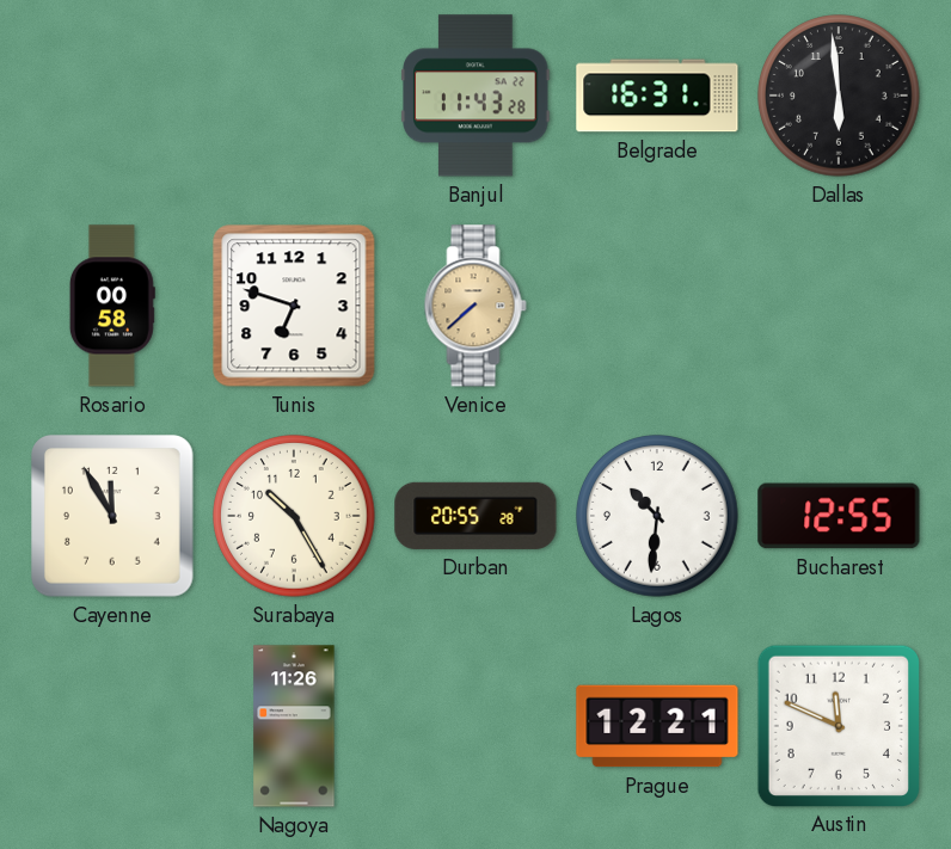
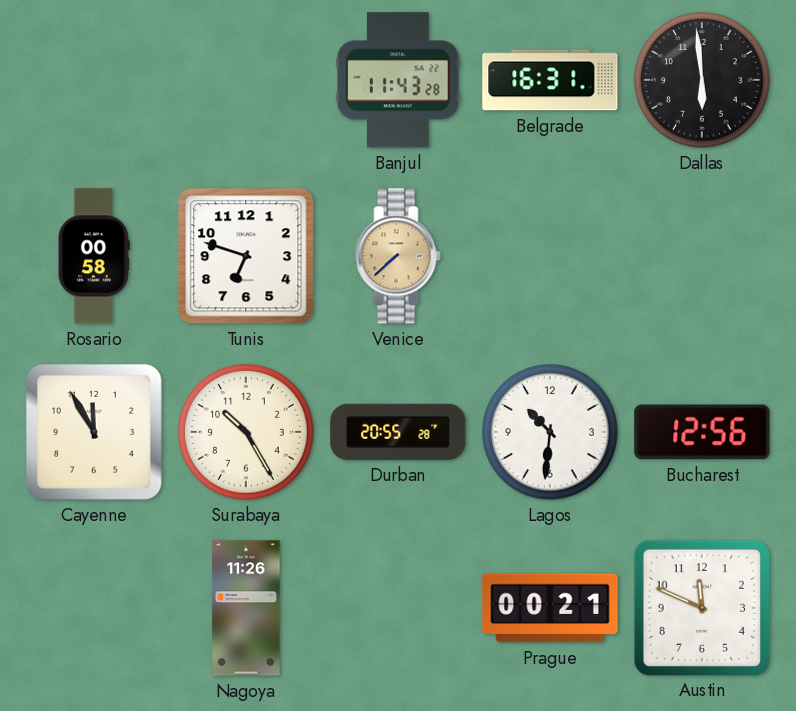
Bucharest: 12:55 -> 12:56
Prague: 12:21 -> 00:21
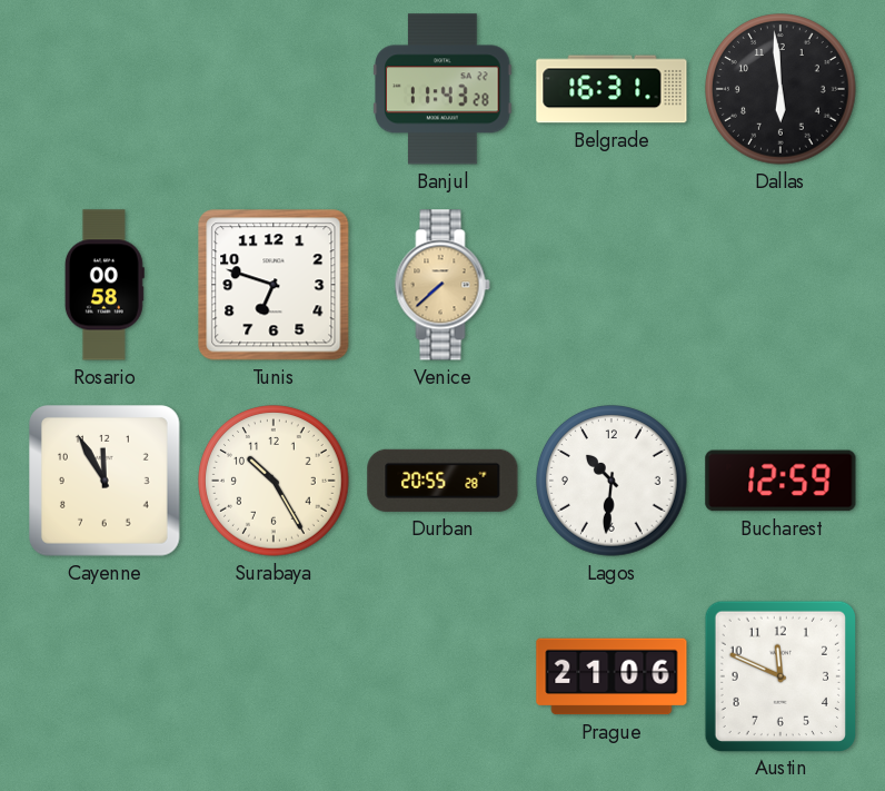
Bucharest: 12:56 -> 12:59
Nagoya: 11:26 -> none
Prague: 00:21 -> 21:06
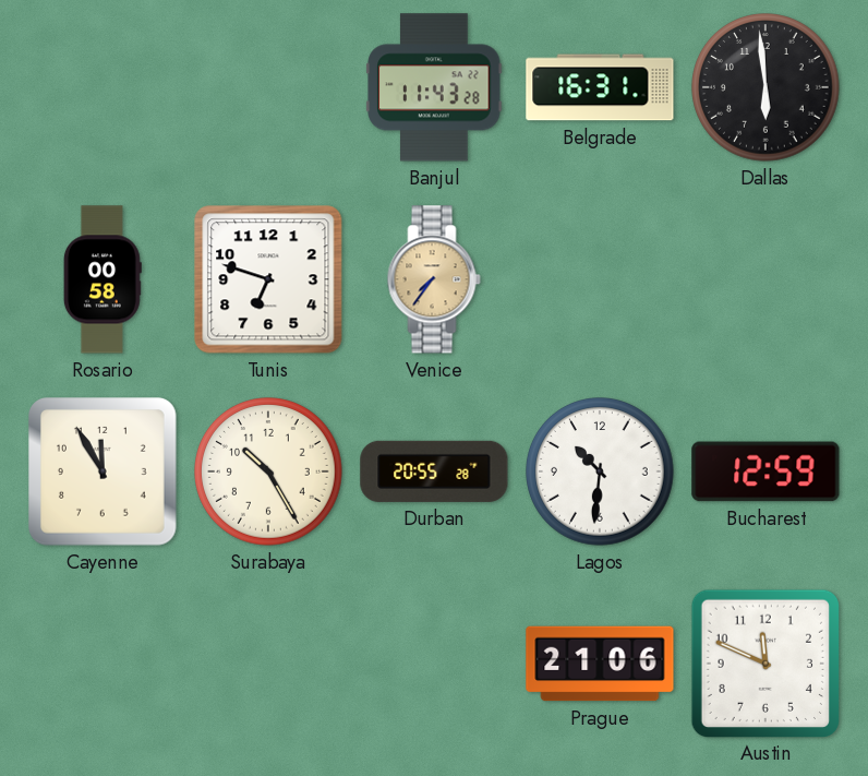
Venice: 7:38 -> 7:36
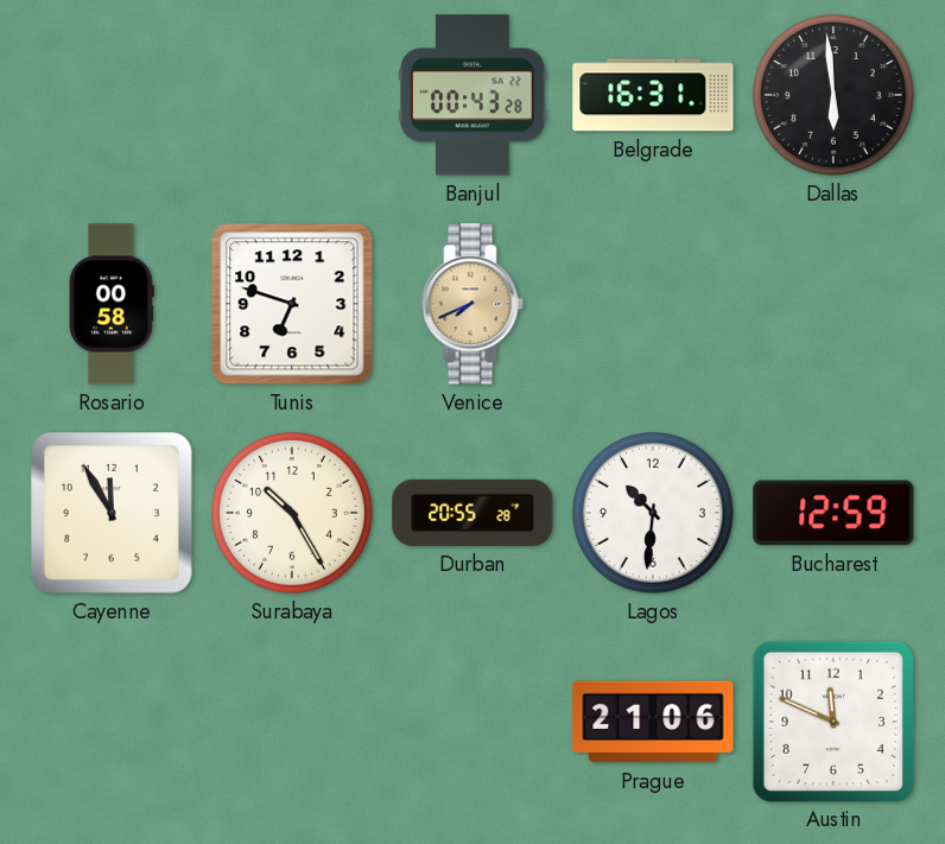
Banjul: 11:43 -> 00:43
Venice: 7:36 -> 7:41
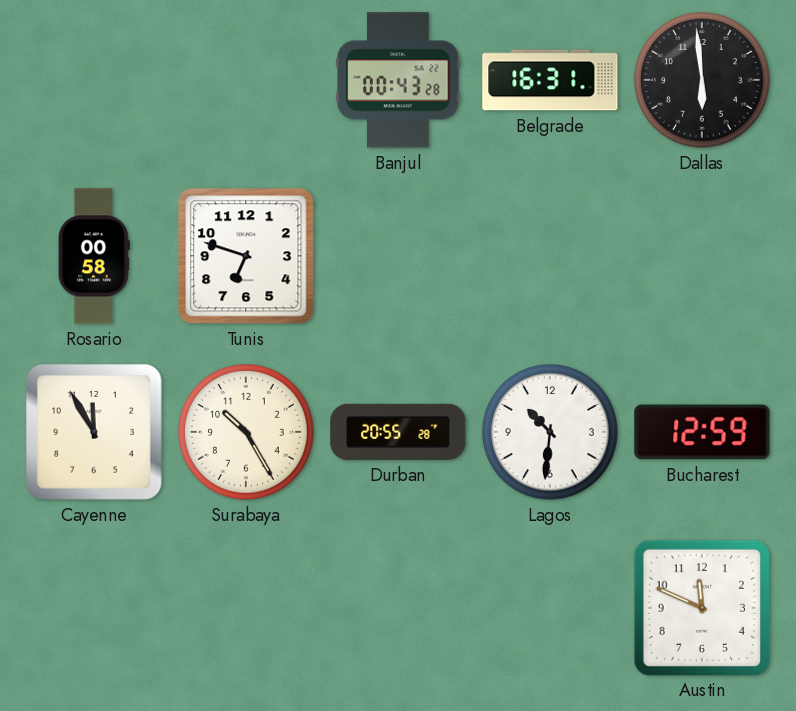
Venice: 7:41 -> none
Prague: 21:06 -> none
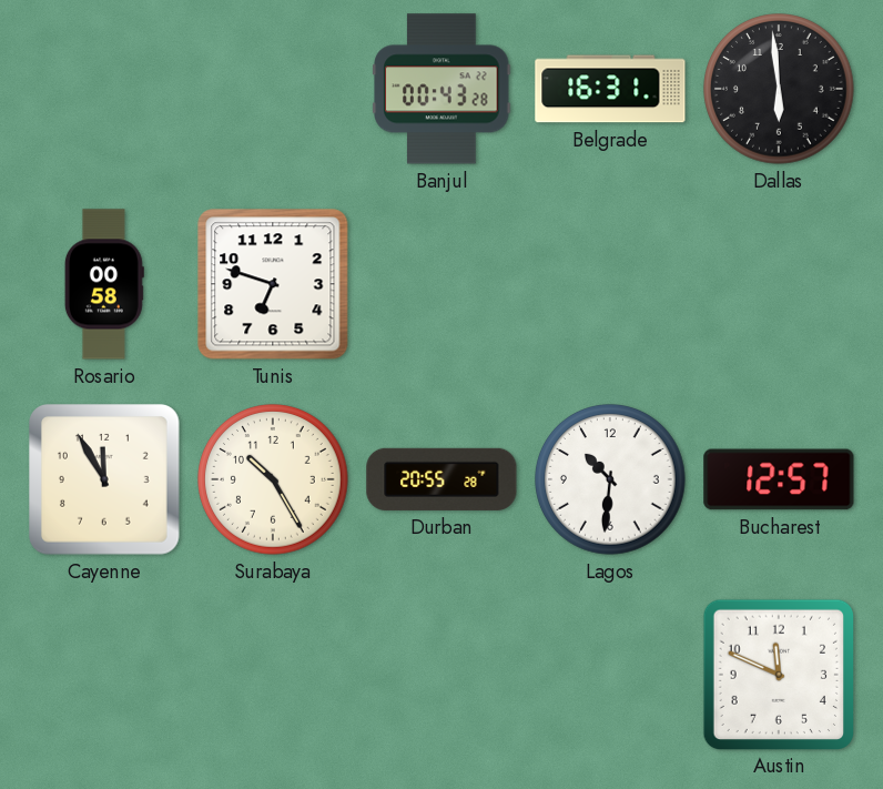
Bucharest: 12:59 -> 12:57
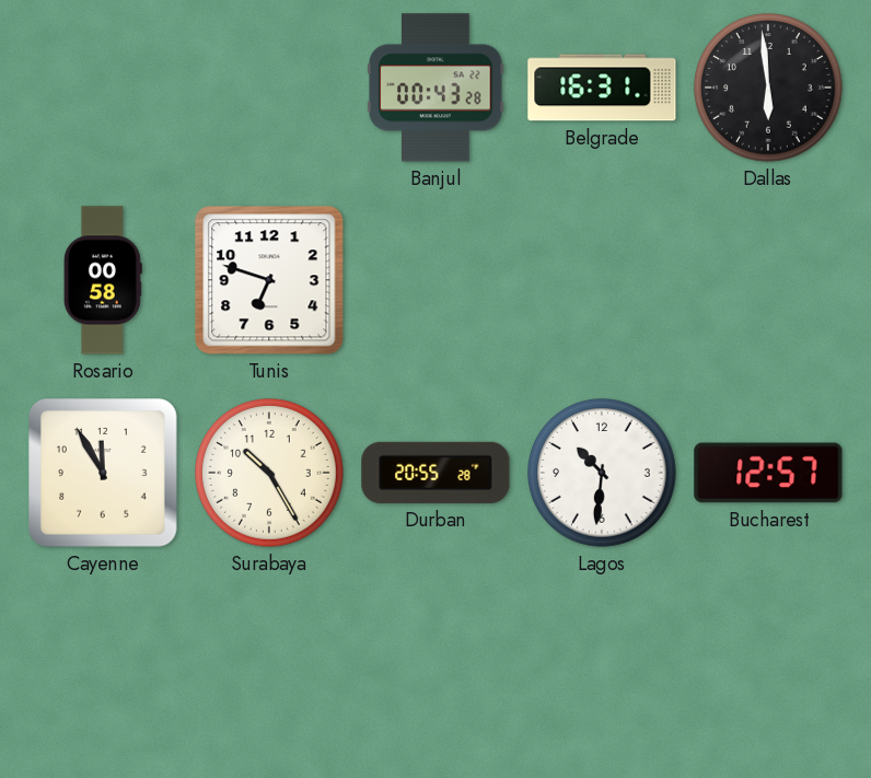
Austin: 11:49 -> none
